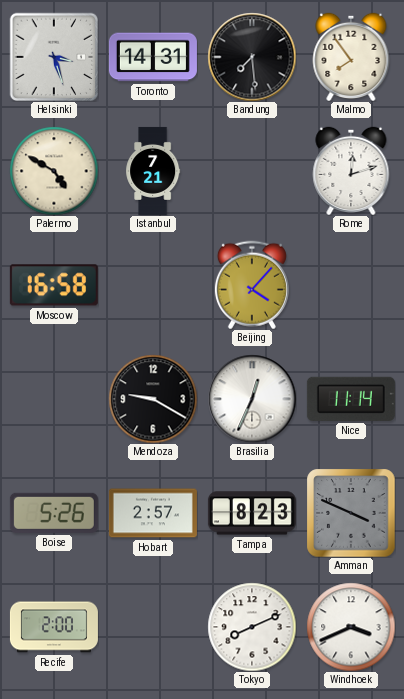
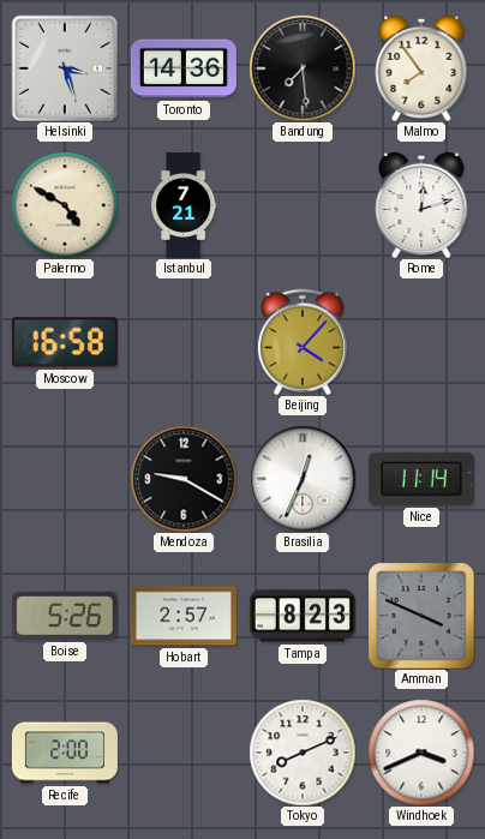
Toronto: 14:31 -> 14:36
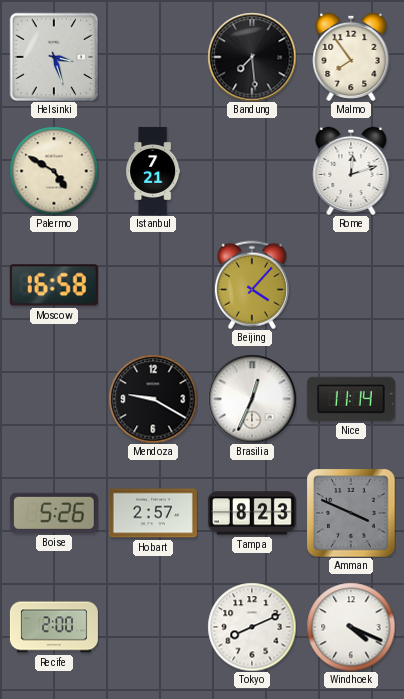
Toronto: 14:36 -> none
Windhoek: 3:41 -> 4:19
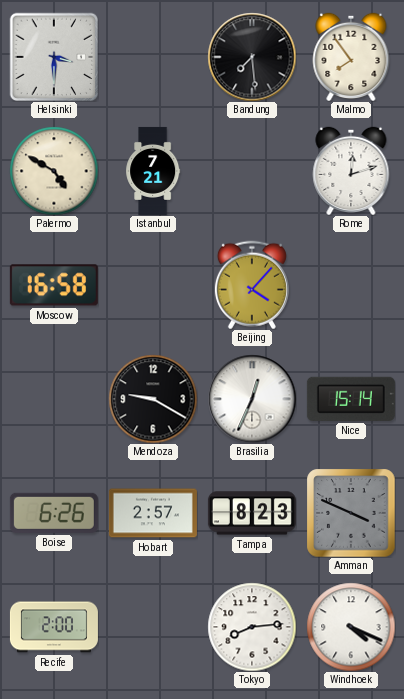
Helsinki: 3:27 -> 3:30
Nice: 11:14 -> 15:14
Boise: 5:26 -> 6:26
Tokyo: 8:11 -> 8:14
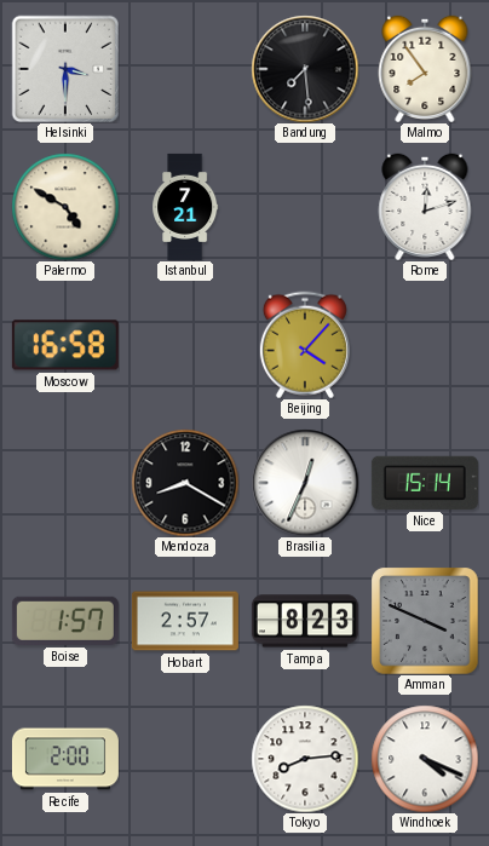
Mendoza: 9:20 -> 8:20
Boise: 6:26 -> 1:57
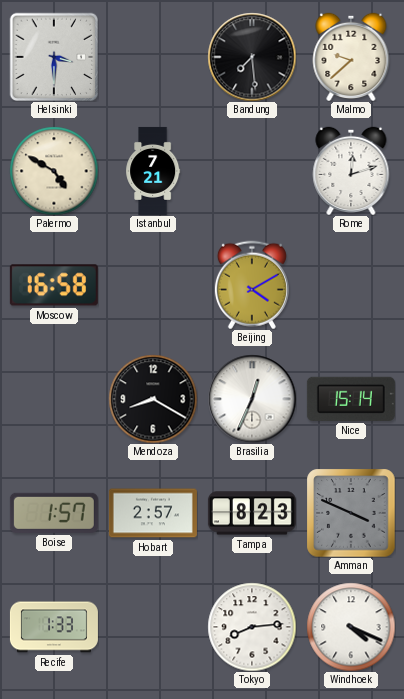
Malmo: 7:54 -> 9:38
Beijing: 4:07 -> 4:10
Recife: 2:00 -> 1:33
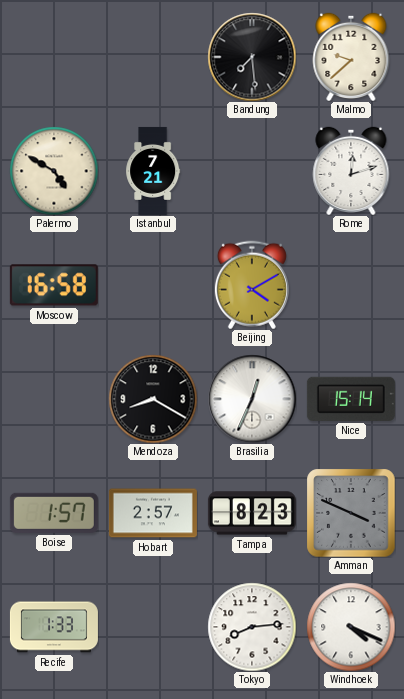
Helsinki: 3:30 -> none
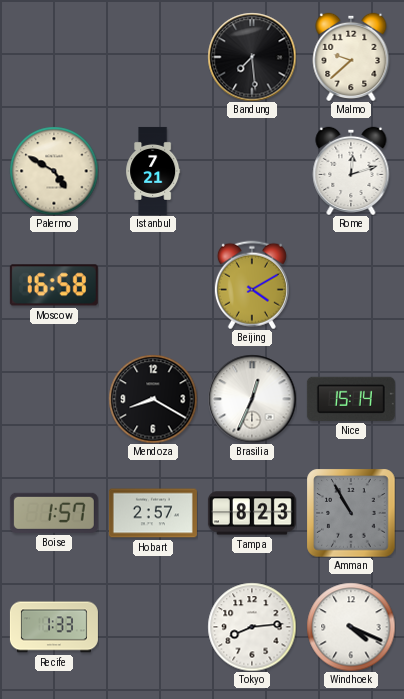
Amman: 3:49 -> 10:55
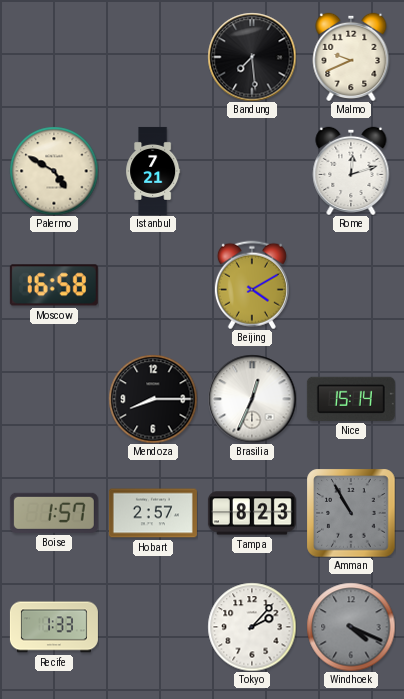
Malmo: 9:38 -> 9:41
Mendoza: 8:20 -> 8:15
Tokyo: 8:14 -> 2:07
Windhoek dial: white -> grey
